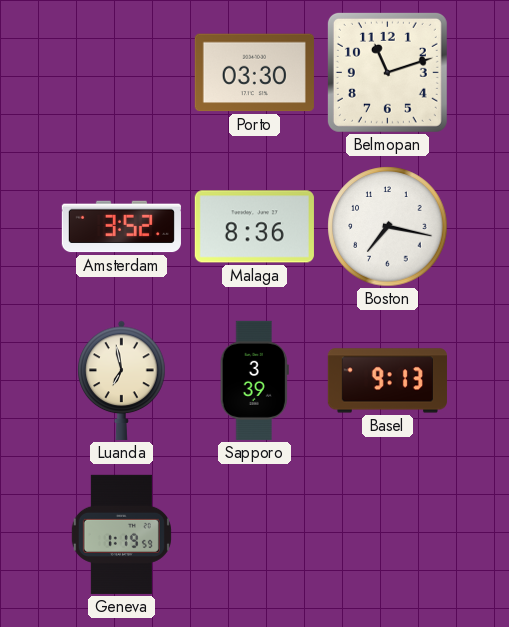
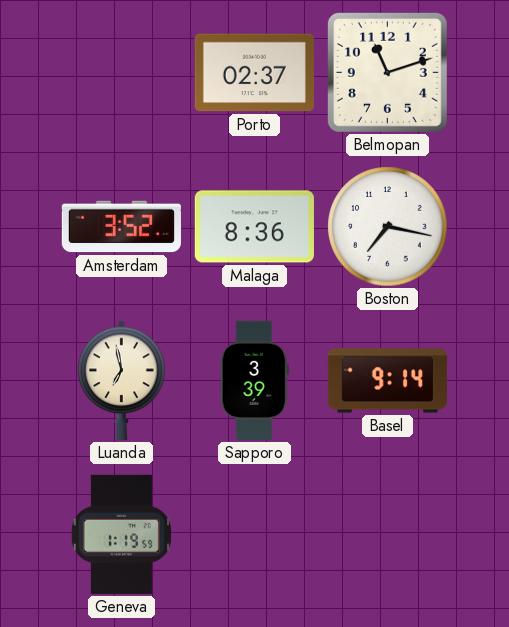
Porto: 03:30 -> 02:37
Basel: 9:13 -> 9:14
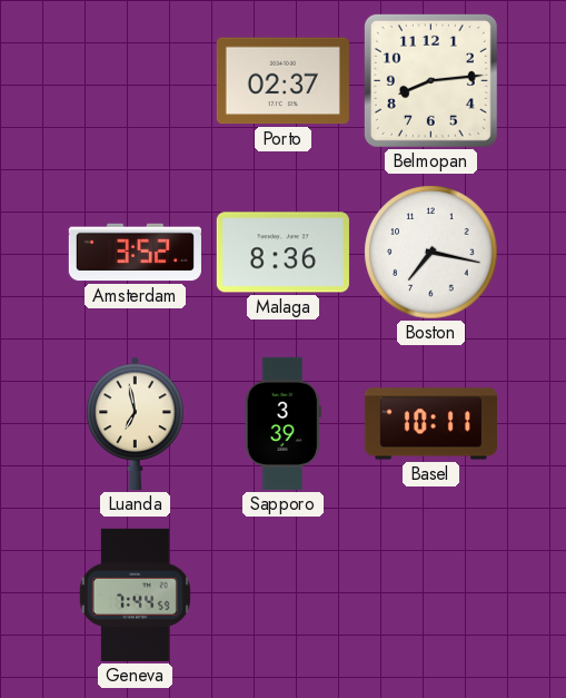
Belmopan: 11:12 -> 8:14
Basel: 9:14 -> 10:11
Geneva: 1:19 -> 7:44
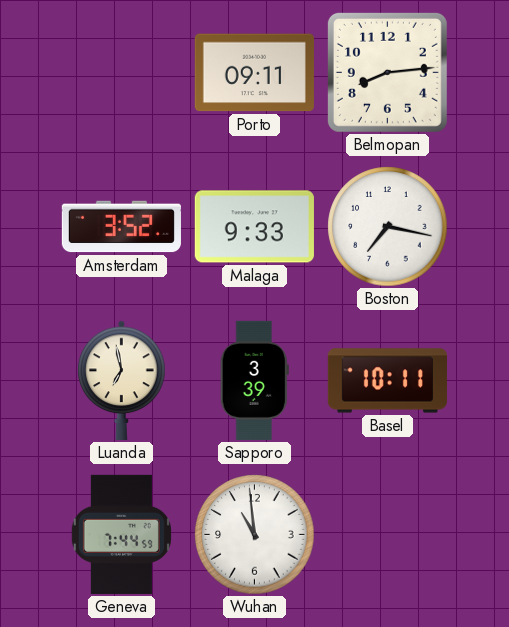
Porto: 02:37 -> 09:11
Malaga: 8:36 -> 9:33
Wuhan: none -> 10:59
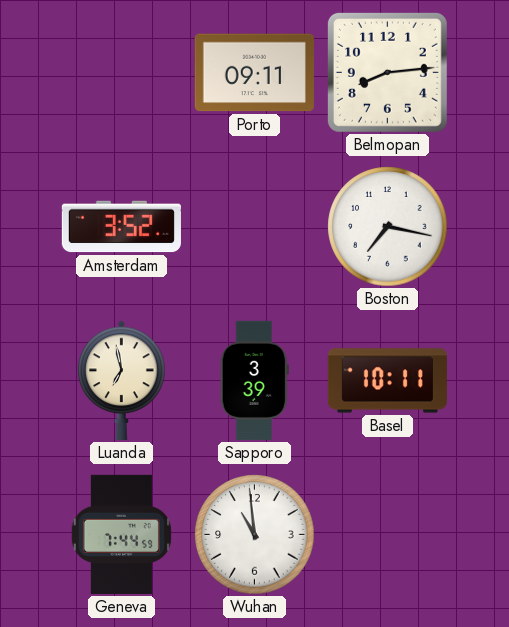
Malaga: 9:33 -> none
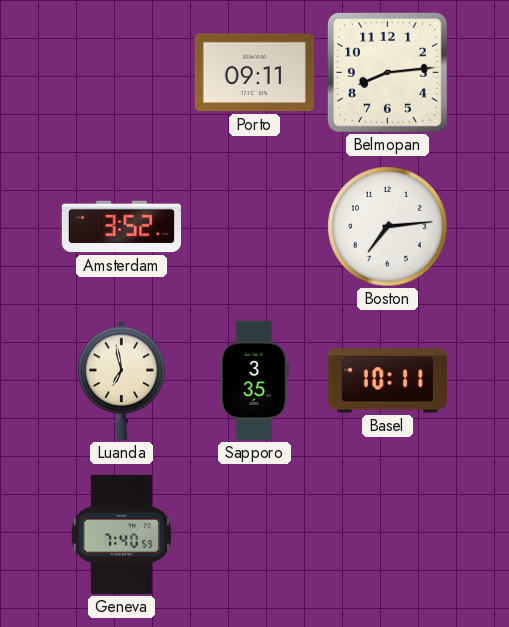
Boston: 7:17 -> 7:14
Sapporo: 3:39 -> 3:35
Geneva: 7:44 -> 7:40
Wuhan: 10:59 -> none
